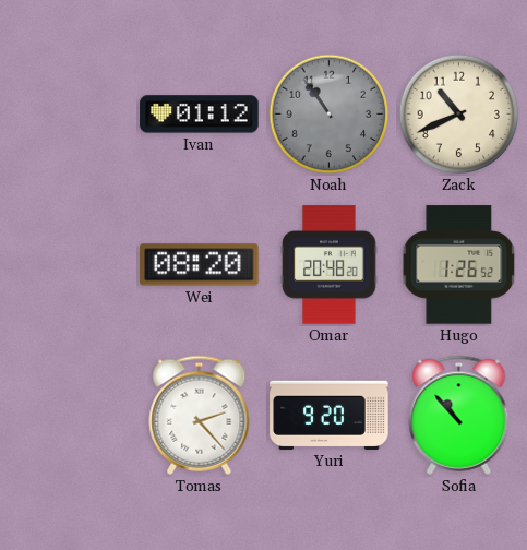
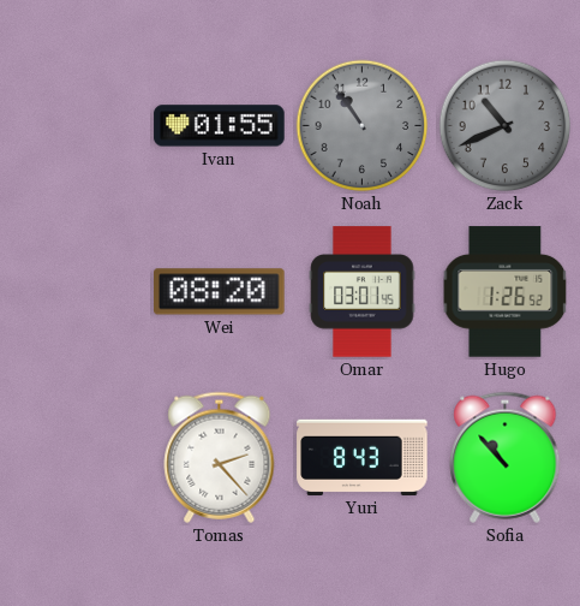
Ivan: 01:12 -> 01:55
Zack dial: cream -> grey
Omar: 20:48 -> 03:01
Yuri: 9:20 -> 8:43
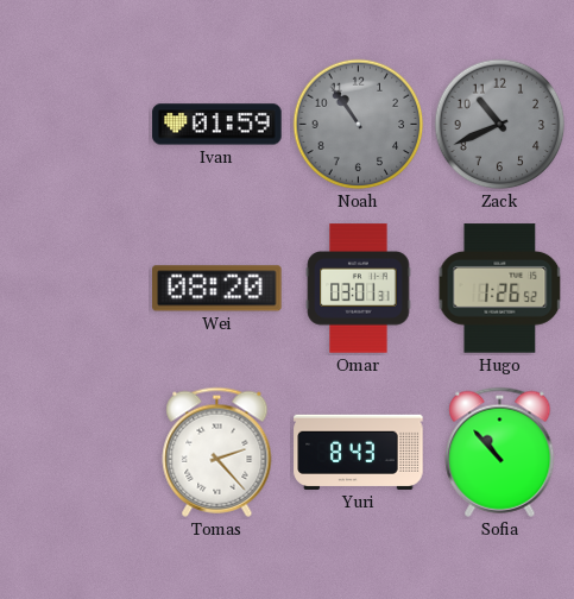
Ivan: 01:55 -> 01:59
Omar: 03:01:45 -> 03:01:31
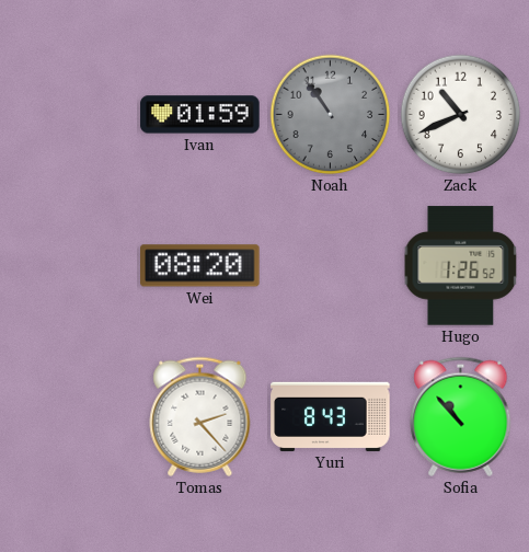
Zack dial: grey -> white
Omar: 03:01 -> none
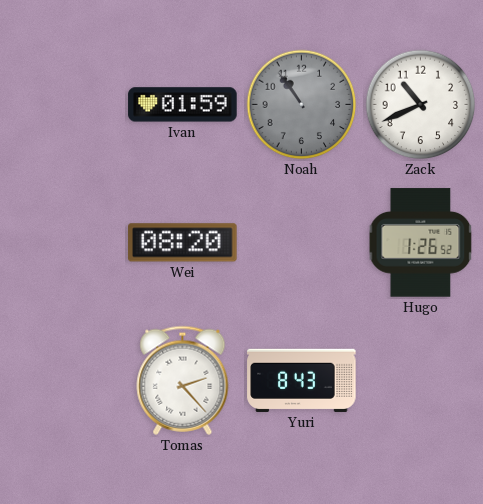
Sofia: 10:53 -> none
